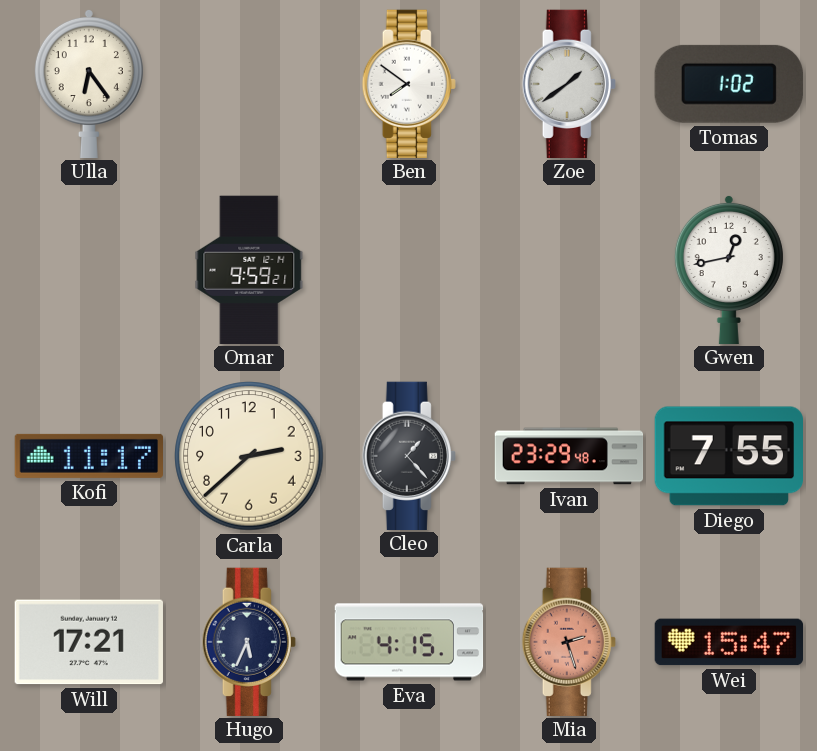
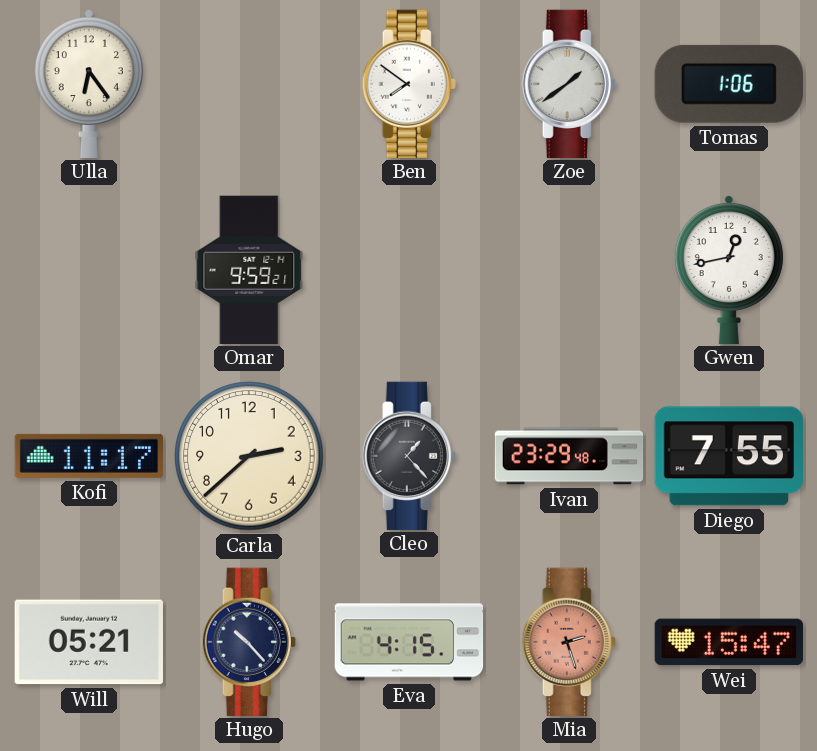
Tomas: 1:02 -> 1:06
Will: 17:21 -> 05:21
Hugo: 5:34 -> 10:23
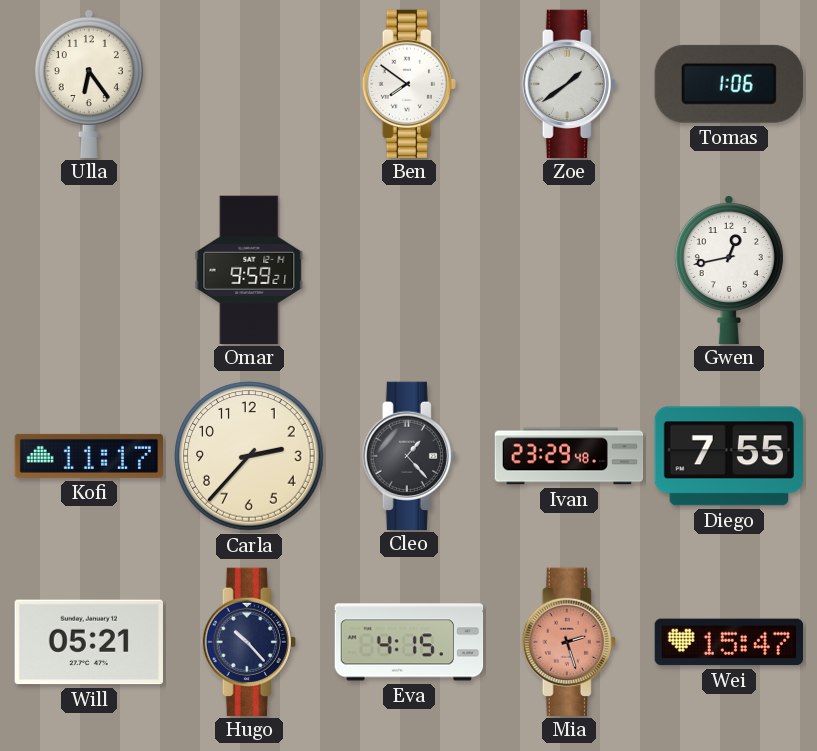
Carla: 2:38 -> 2:37
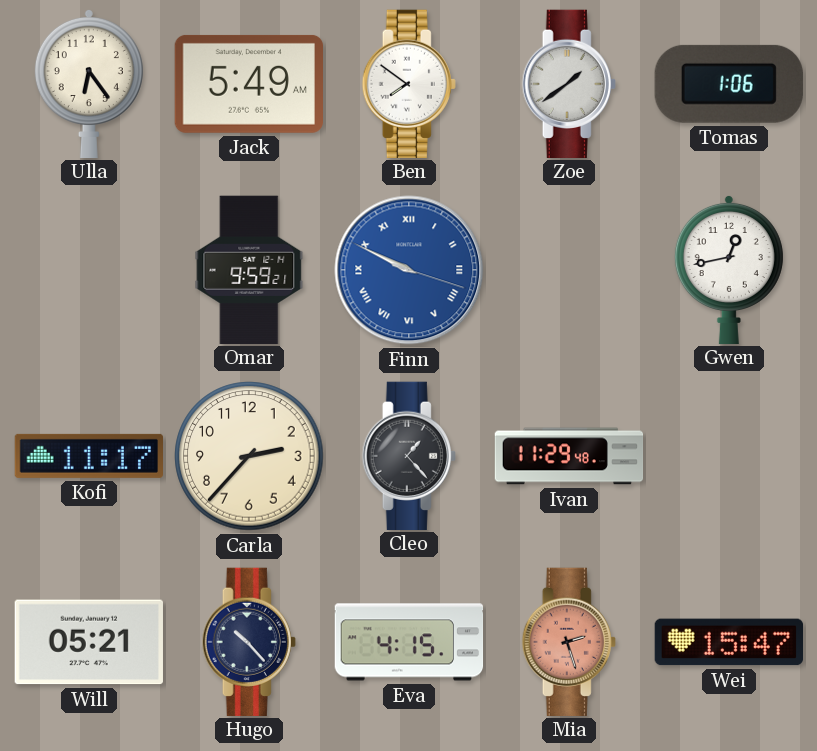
Jack: none -> 5:49
Finn: none -> 9:49
Ivan: 23:29 -> 11:29
Diego: 7:55 -> none
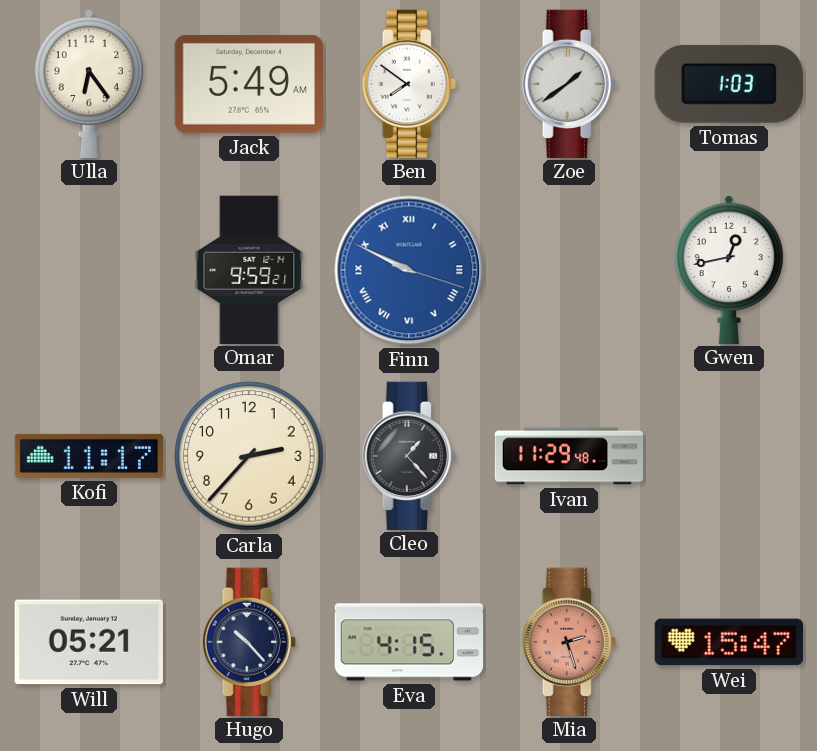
Tomas: 1:06 -> 1:03
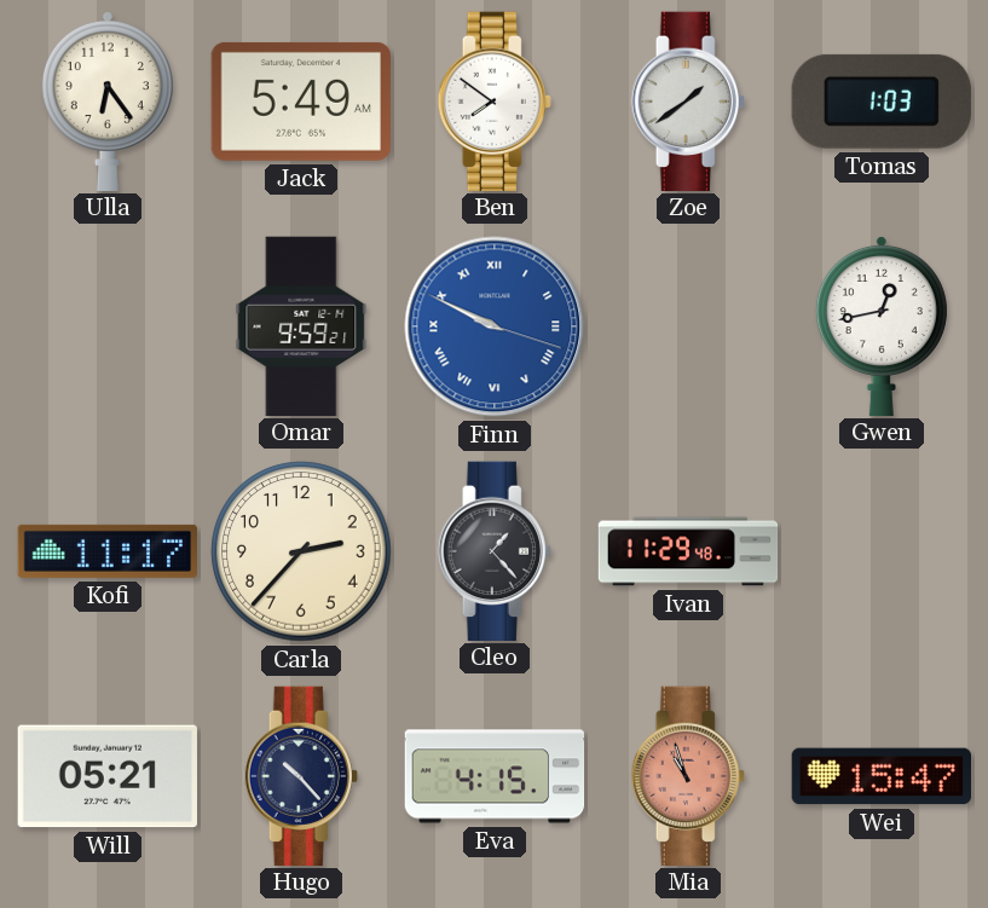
Mia: 2:27 -> 10:57
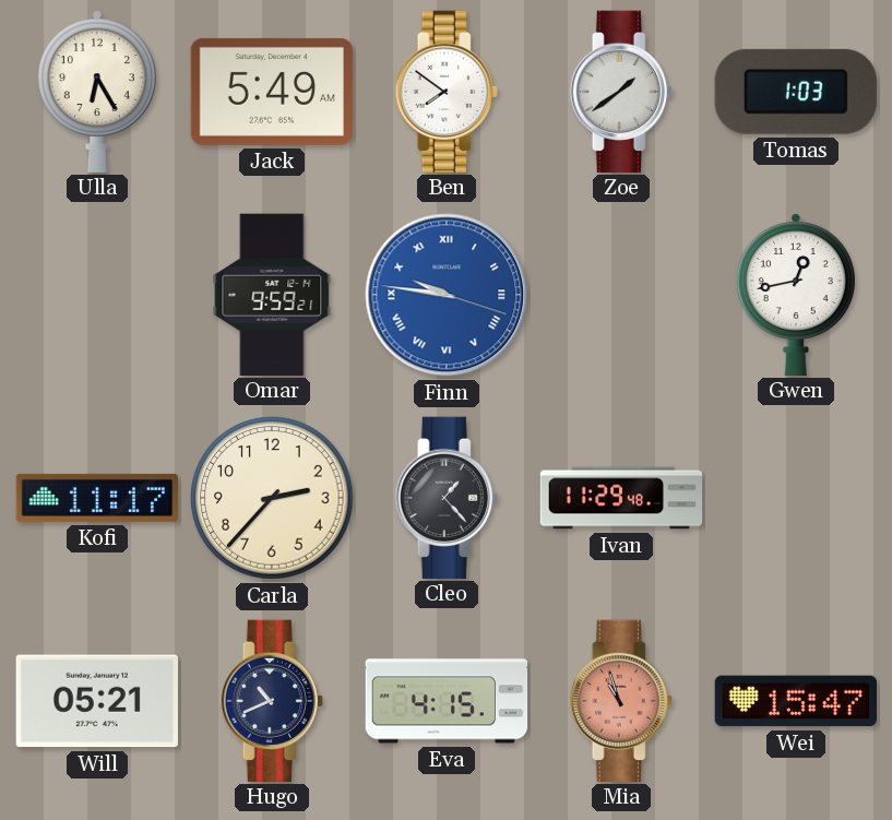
Ulla: 6:24 -> 6:25
Finn: 9:49 -> 9:46
Hugo: 10:23 -> 10:41
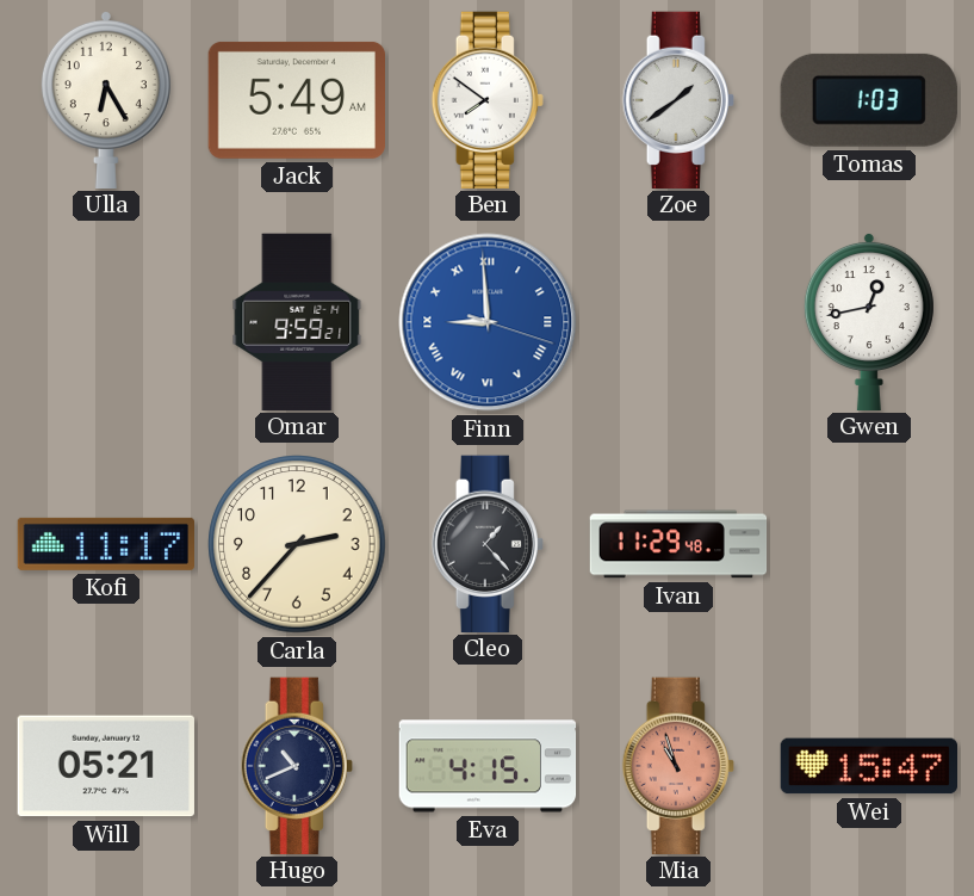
Finn: 9:46 -> 8:59
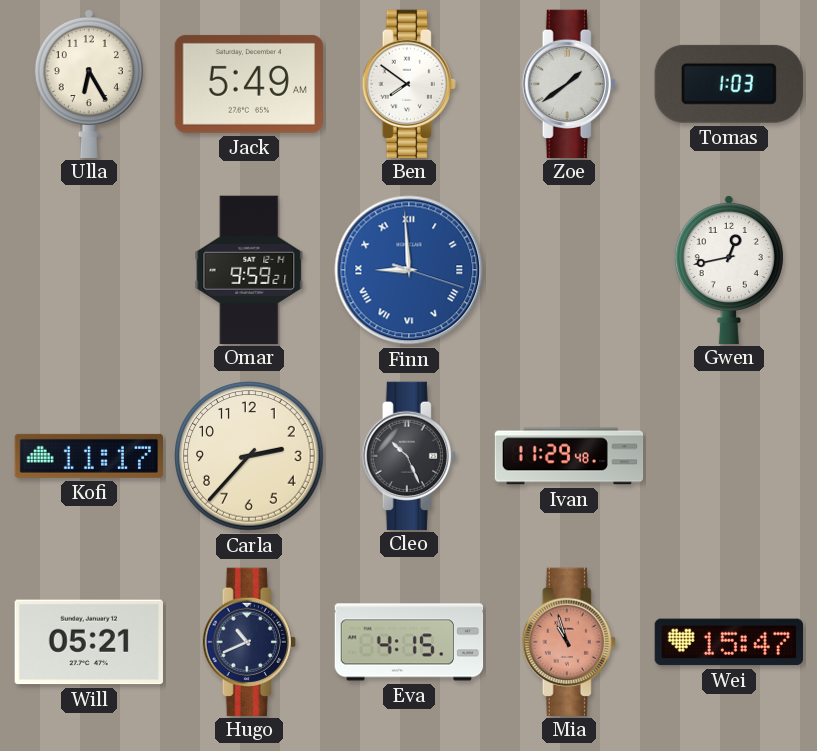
Cleo: 1:23 -> 10:26
